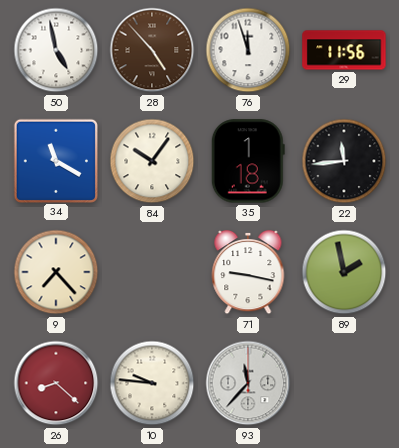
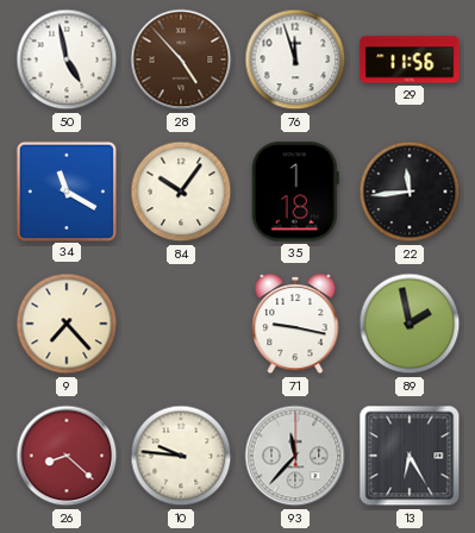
13: none -> 6:25
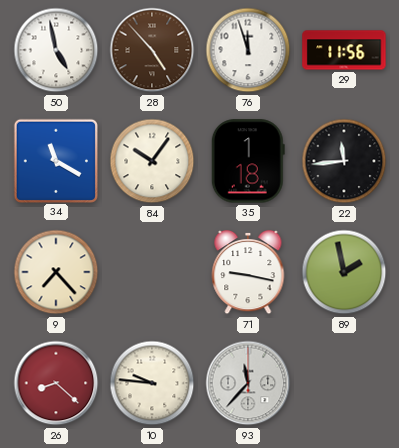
13: 6:25 -> none
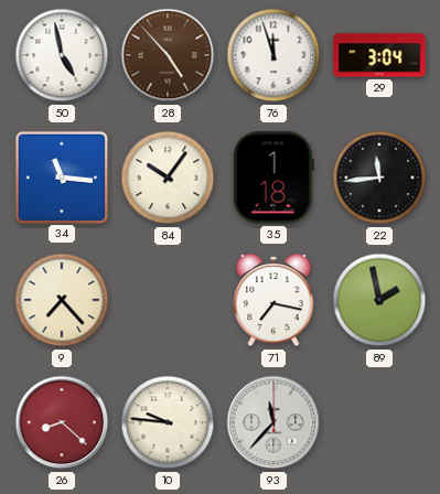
29: 11:56 -> 3:04
34: 11:20 -> 11:16
71: 9:17 -> 7:17
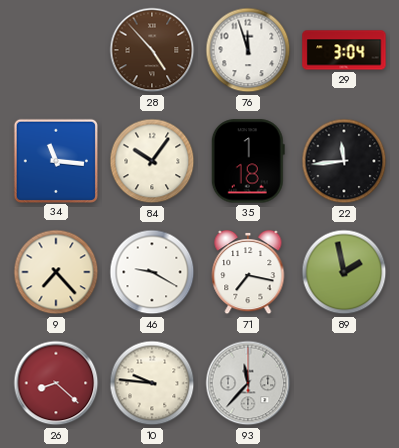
50: 4:58 -> none
46: none -> 9:20
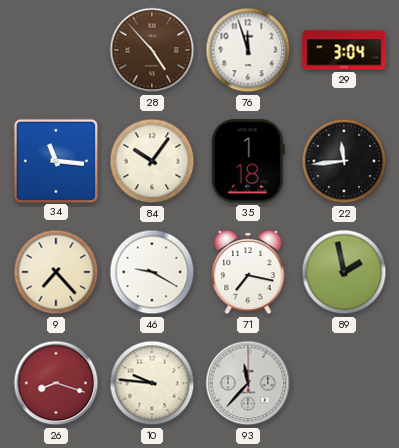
26: 8:22 -> 8:18
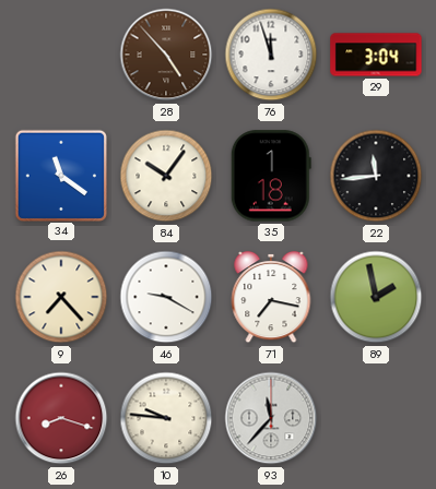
34: 11:16 -> 11:21
